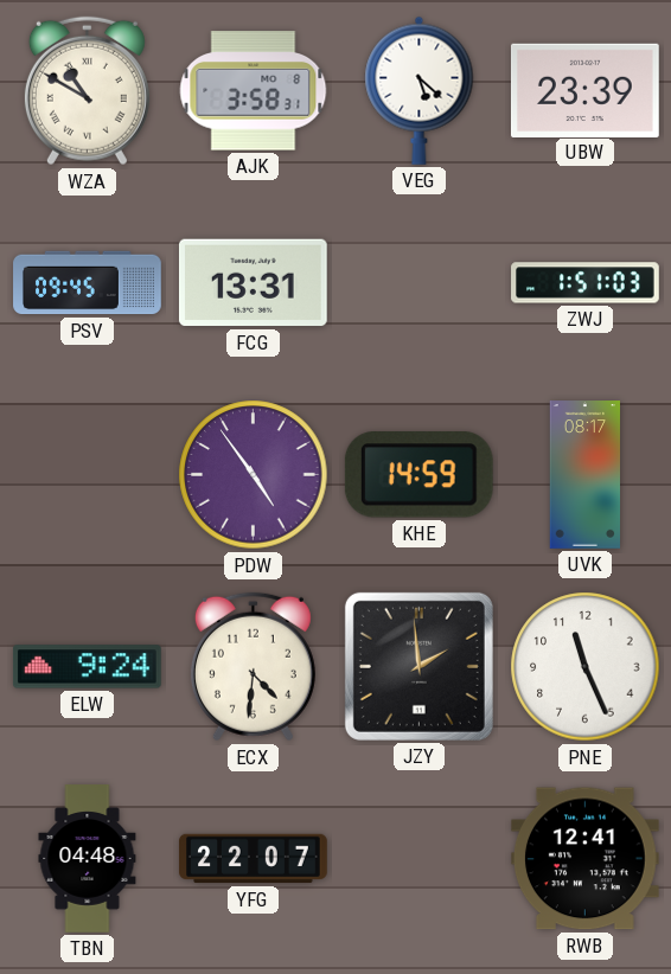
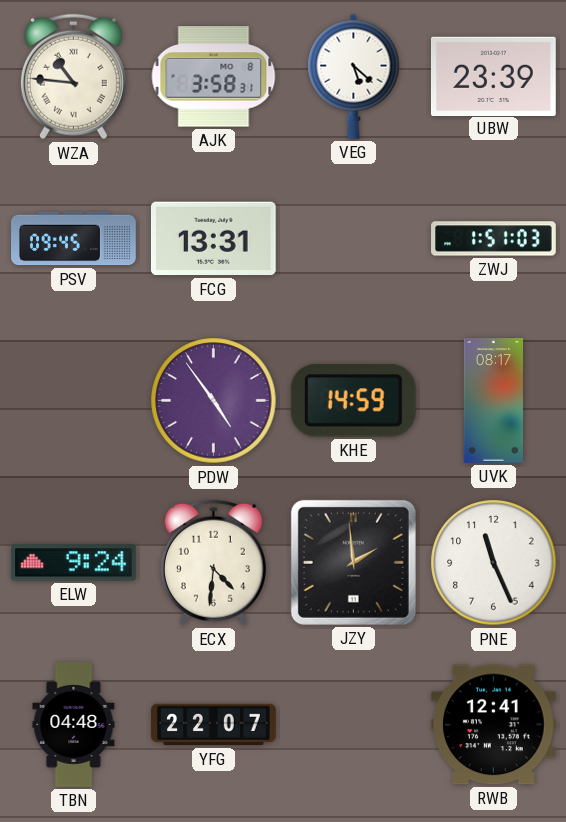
WZA: 10:50 -> 10:46
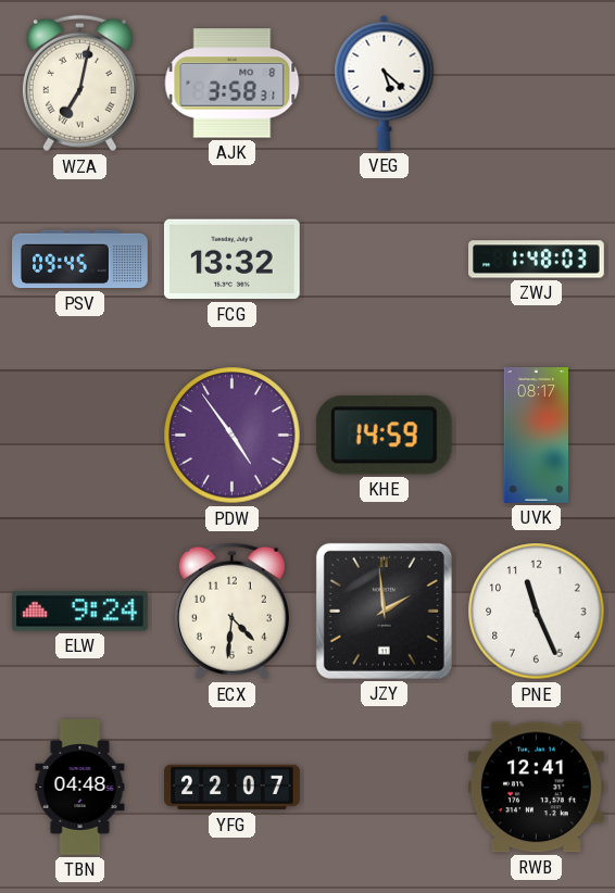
WZA: 10:46 -> 7:02
UBW: 23:39 -> none
FCG: 13:31 -> 13:32
ZWJ: 1:51 -> 1:48
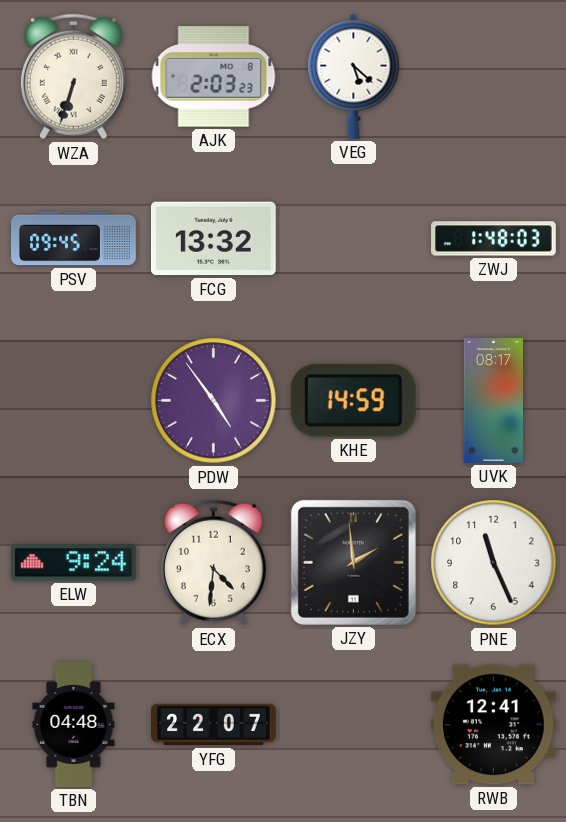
WZA: 7:02 -> 6:33
AJK: 3:58 -> 2:03
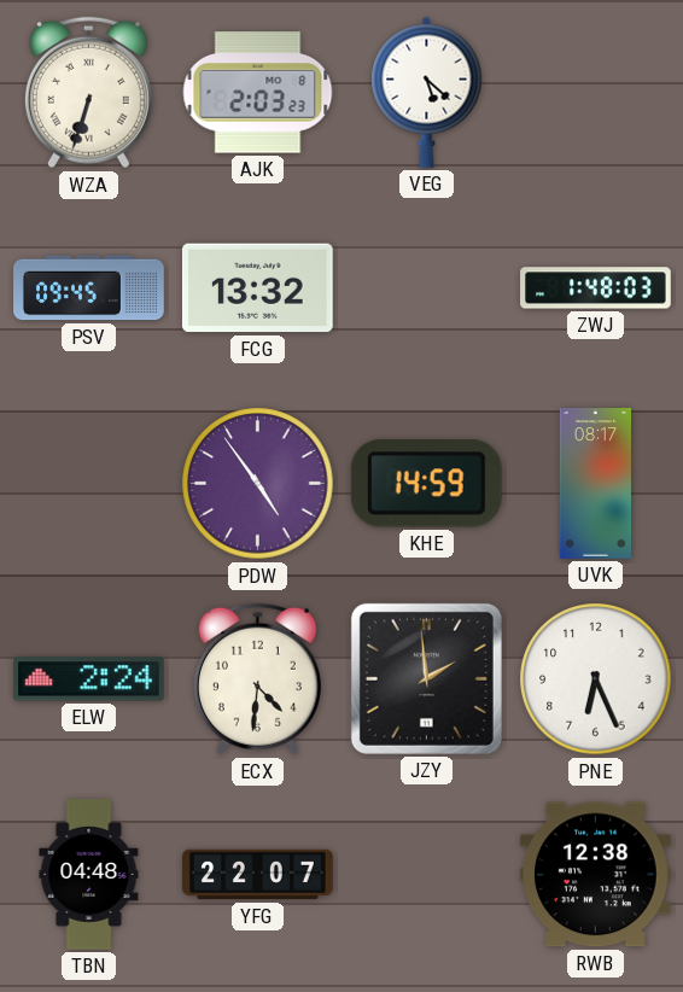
ELW: 9:24 -> 2:24
PNE: 11:26 -> 6:26
RWB: 12:41 -> 12:38
